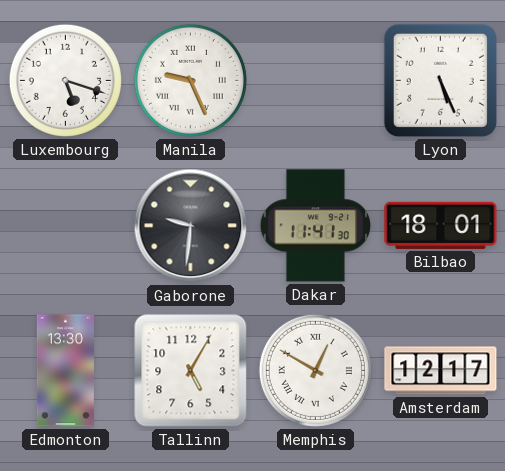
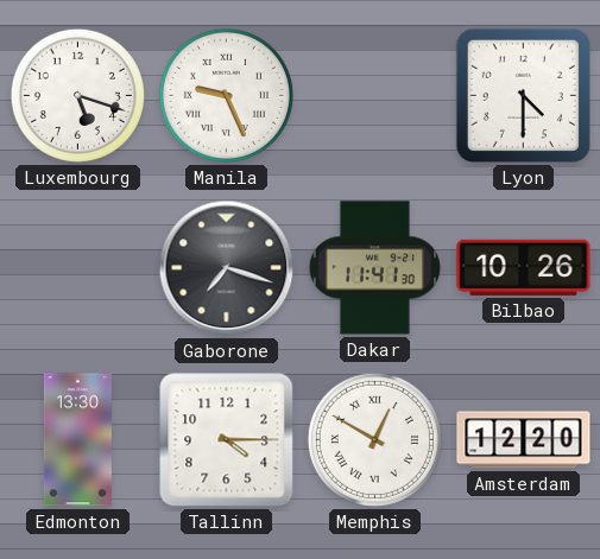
Lyon: 5:26 -> 4:30
Gaborone: 9:31 -> 7:18
Bilbao: 18:01 -> 10:26
Tallinn: 5:05 -> 4:15
Amsterdam: 12:17 -> 12:20
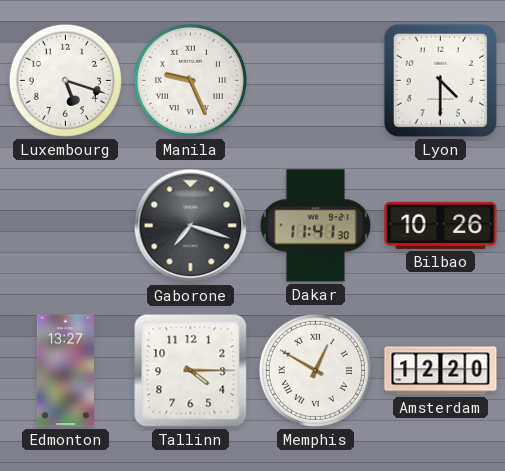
Edmonton: 13:30 -> 13:27
